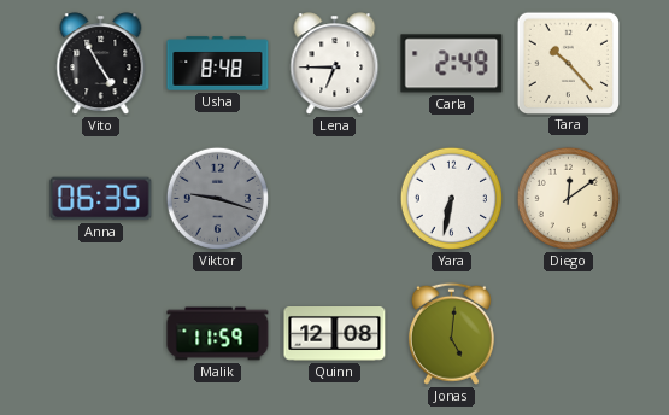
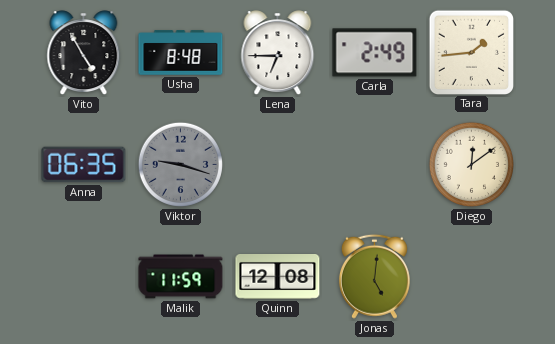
Tara: 10:23 -> 1:44
Yara: 6:32 -> none
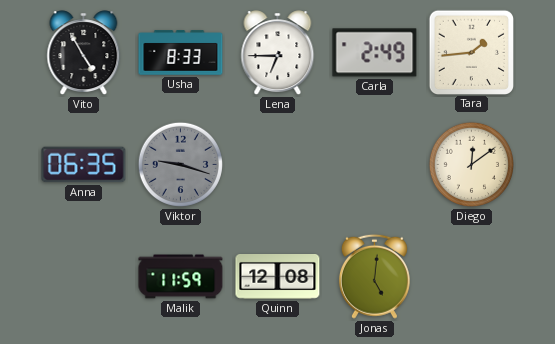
Usha: 8:48 -> 8:33
